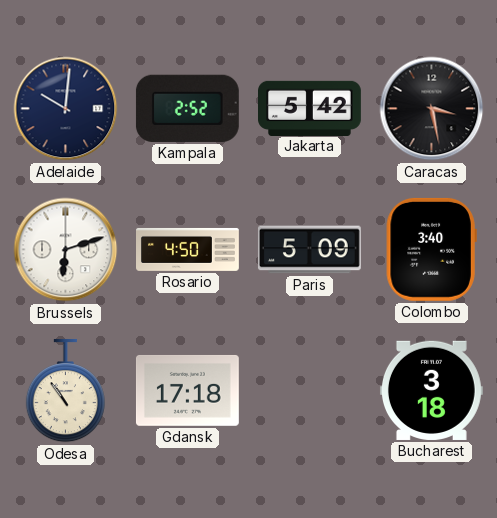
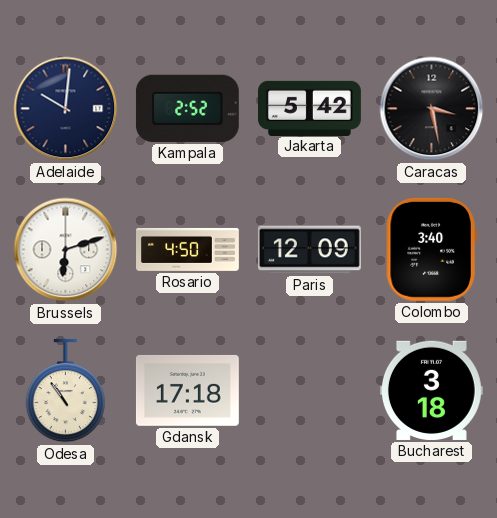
Paris: 5:09 -> 12:09
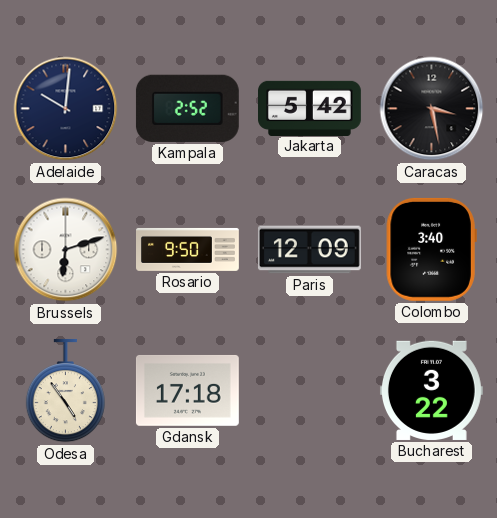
Rosario: 4:50 -> 9:50
Odesa: 10:54 -> 4:54
Bucharest: 3:18 -> 3:22
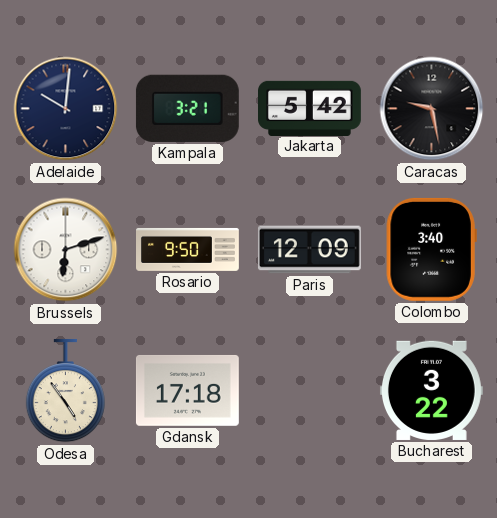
Kampala: 2:52 -> 3:21
Caracas: 3:28 -> 9:28
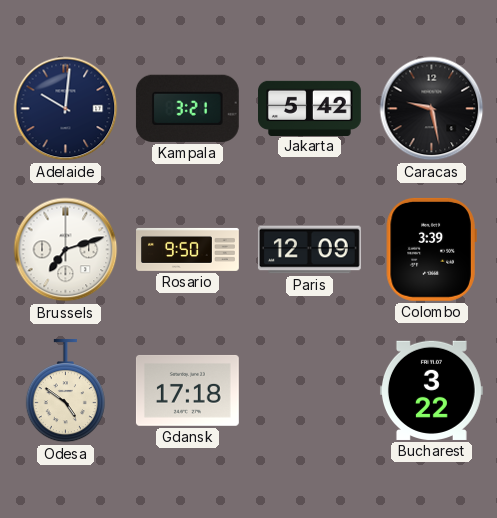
Brussels: 6:12 -> 7:12
Colombo: 3:40 -> 3:39
Odesa: 4:54 -> 4:51
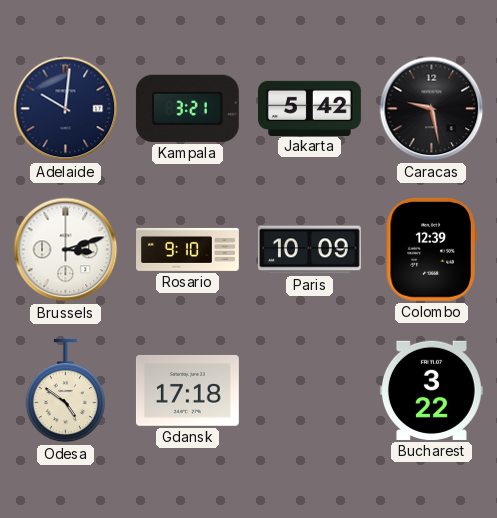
Brussels: 7:12 -> 3:12
Rosario: 9:50 -> 9:10
Paris: 12:09 -> 10:09
Colombo: 3:39 -> 12:39
